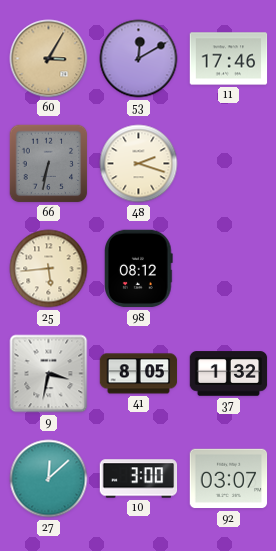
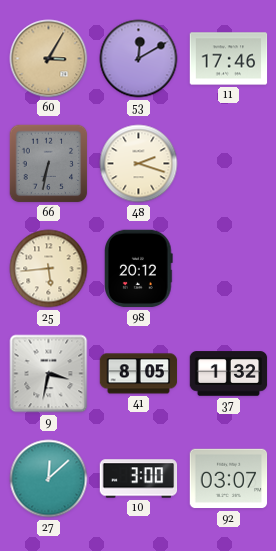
98: 08:12 -> 20:12
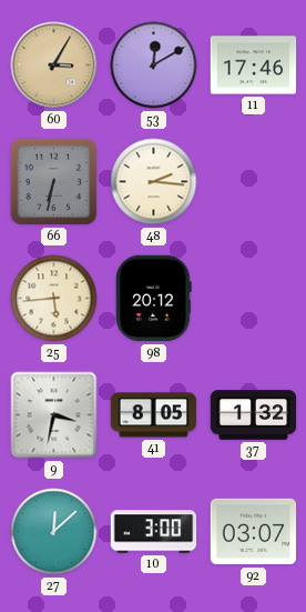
48: 2:18 -> 2:16
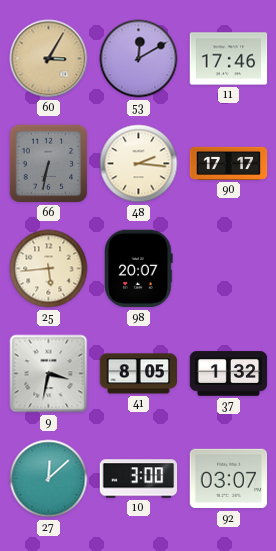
90: none -> 17:17
98: 20:12 -> 20:07
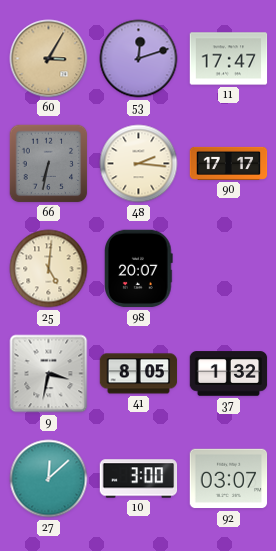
53: 12:10 -> 12:12
11: 17:46 -> 17:47
25: 5:44 -> 5:01
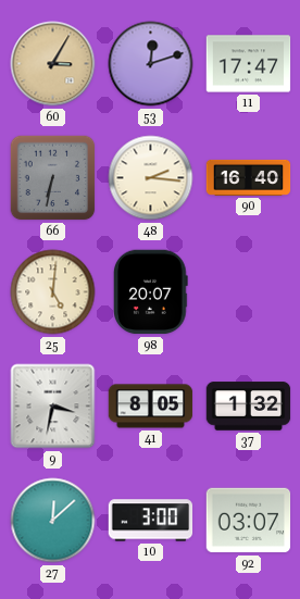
90: 17:17 -> 16:40
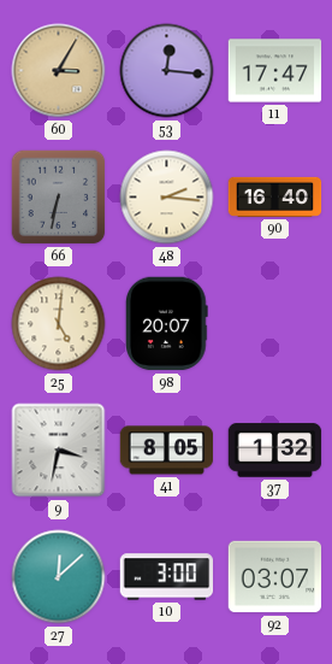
53: 12:12 -> 12:16
